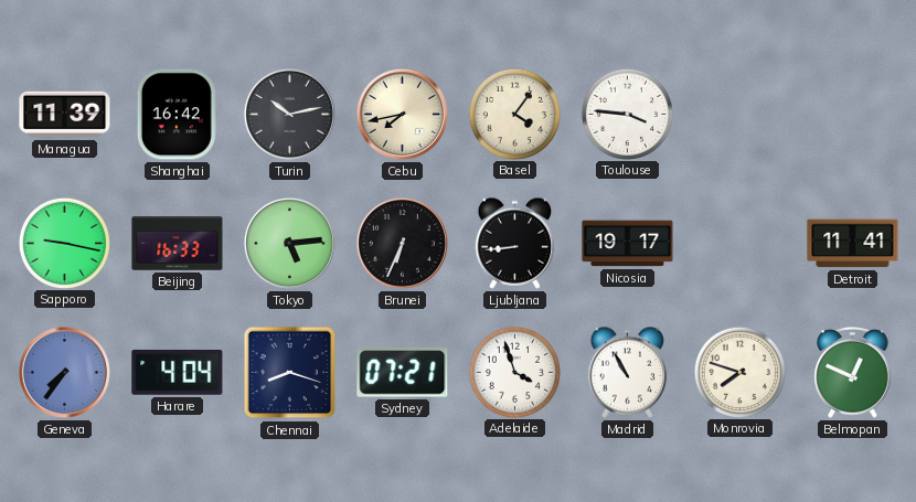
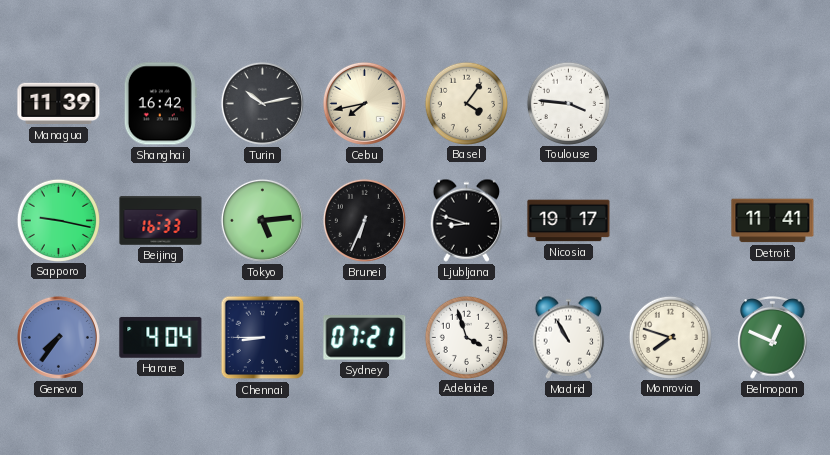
Ljubljana: 8:44 -> 8:48
Chennai: 8:18 -> 8:45
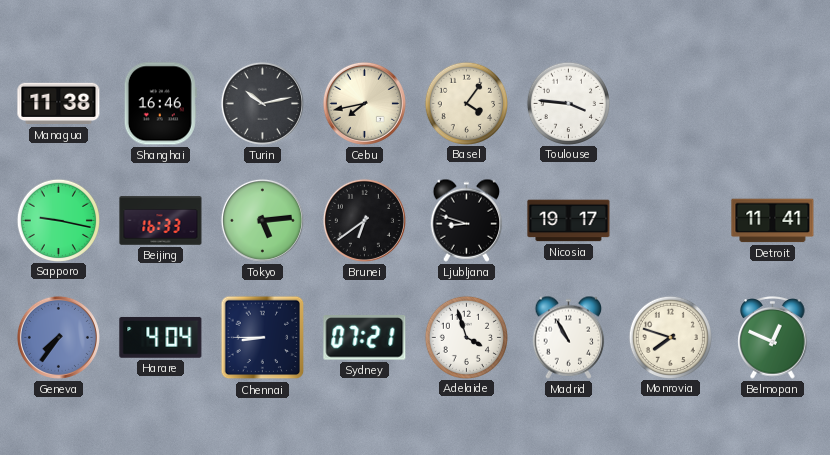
Managua: 11:39 -> 11:38
Shanghai: 16:42 -> 16:46
Brunei: 6:34 -> 6:39
